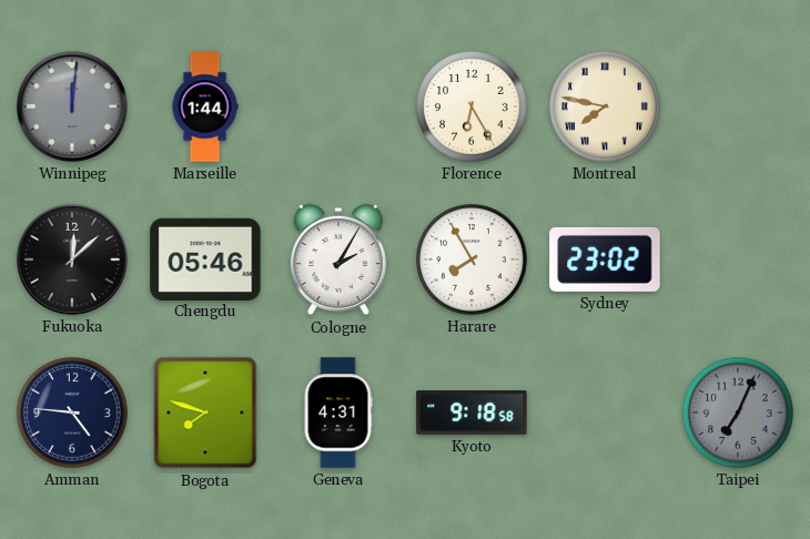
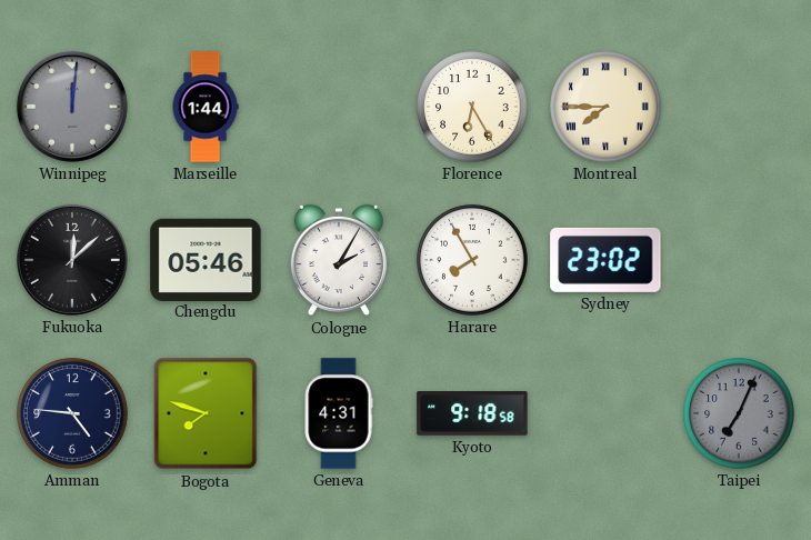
Montreal: 7:47 -> 7:45
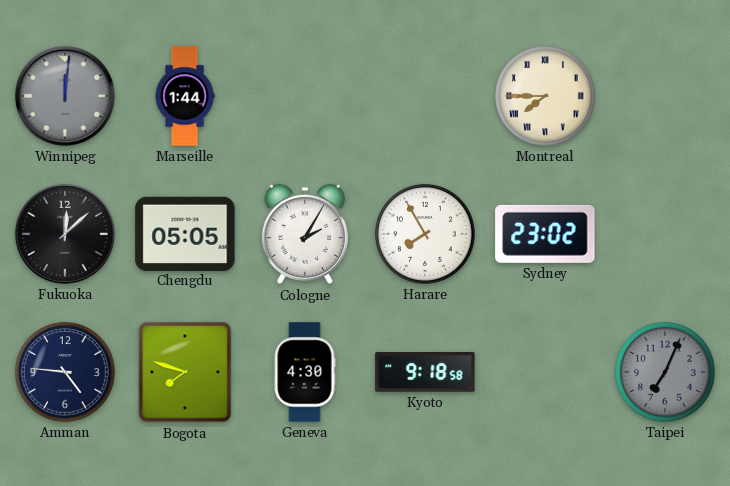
Florence: 6:25 -> none
Chengdu: 05:46 -> 05:05
Geneva: 4:31 -> 4:30
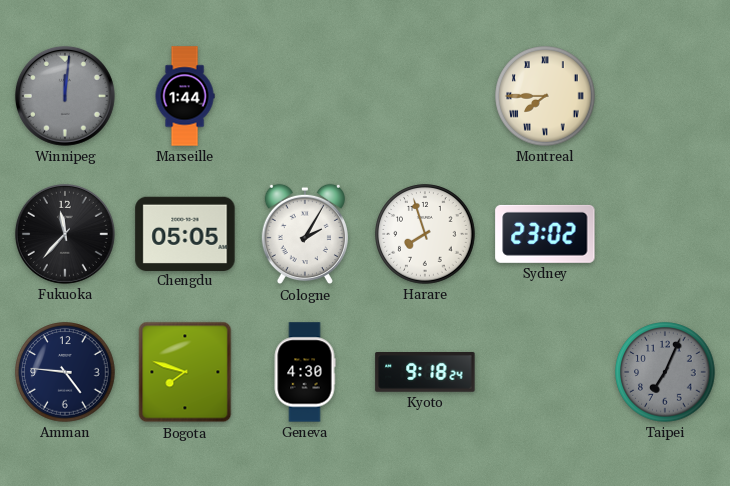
Fukuoka: 12:08 -> 11:37
Harare: 7:55 -> 7:57
Kyoto: 9:18:58 -> 9:18:24
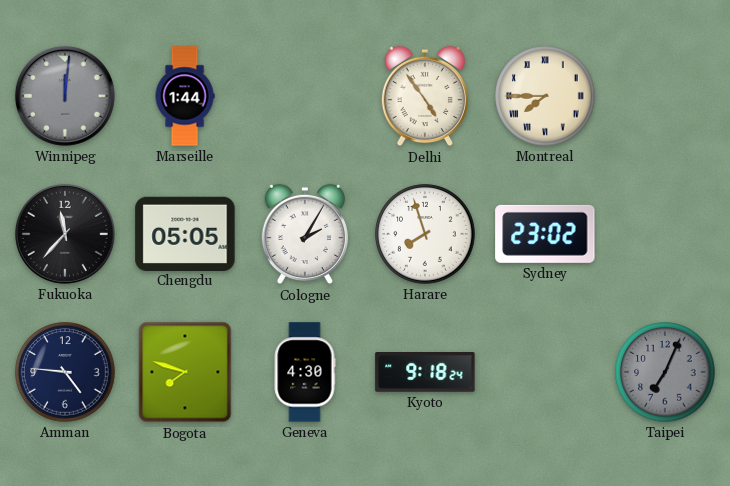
Delhi: none -> 4:54
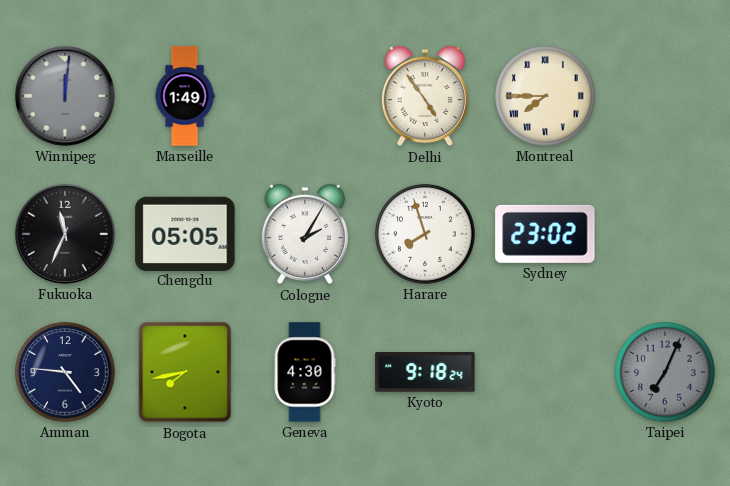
Marseille: 1:44 -> 1:49
Fukuoka: 11:37 -> 11:34
Bogota: 7:48 -> 7:43
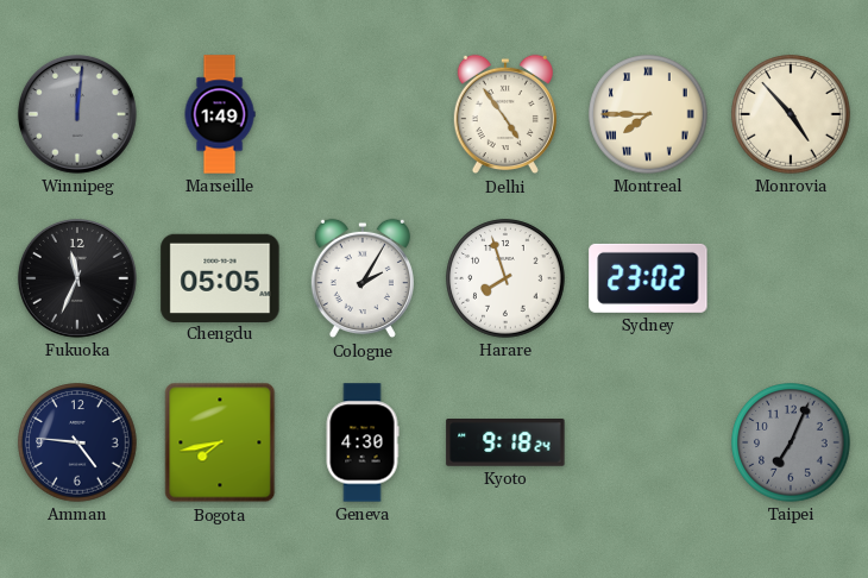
Monrovia: none -> 4:53
